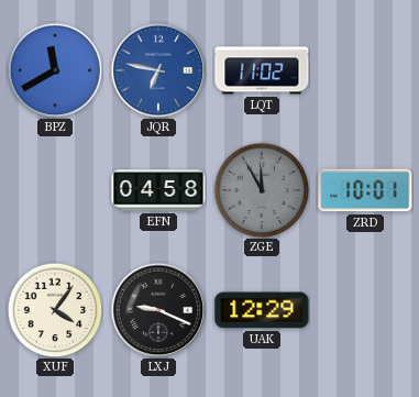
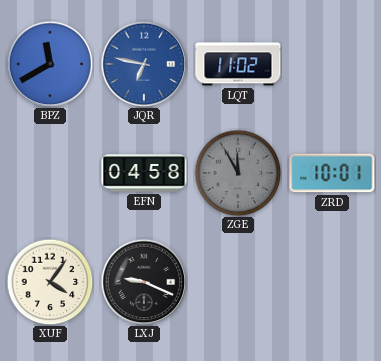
UAK: 12:29 -> none
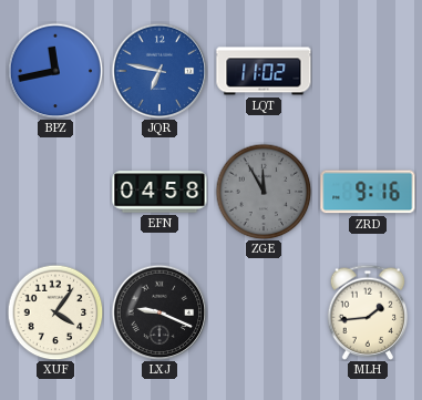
BPZ: 11:40 -> 11:43
ZRD: 10:01 -> 9:16
MLH: none -> 1:44
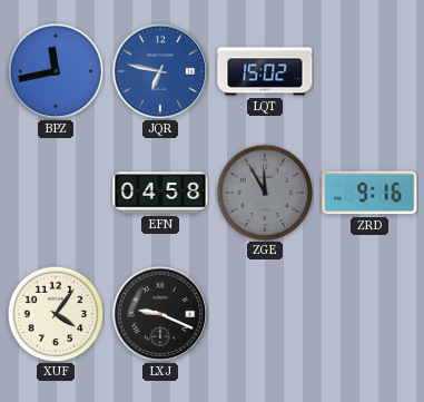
LQT: 11:02 -> 15:02
MLH: 1:44 -> none
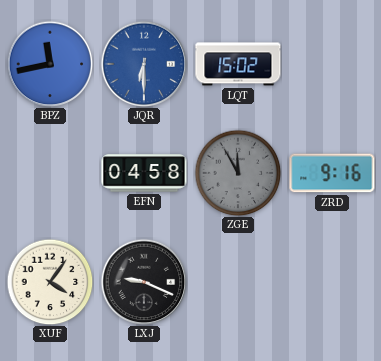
JQR: 6:47 -> 6:30
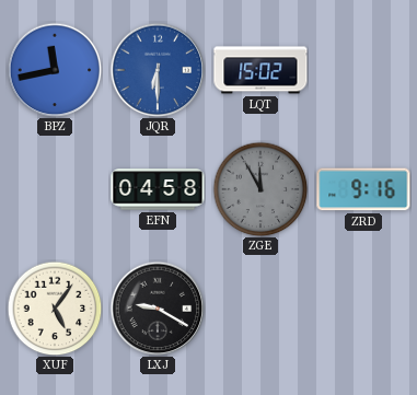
XUF: 4:06 -> 5:06
LXJ: 9:19 -> 9:20
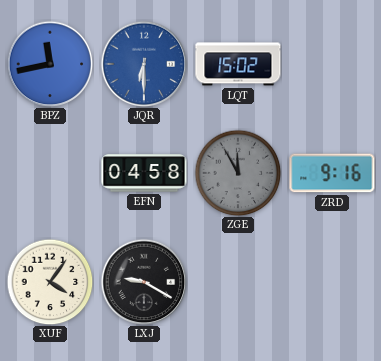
XUF: 5:06 -> 4:06
